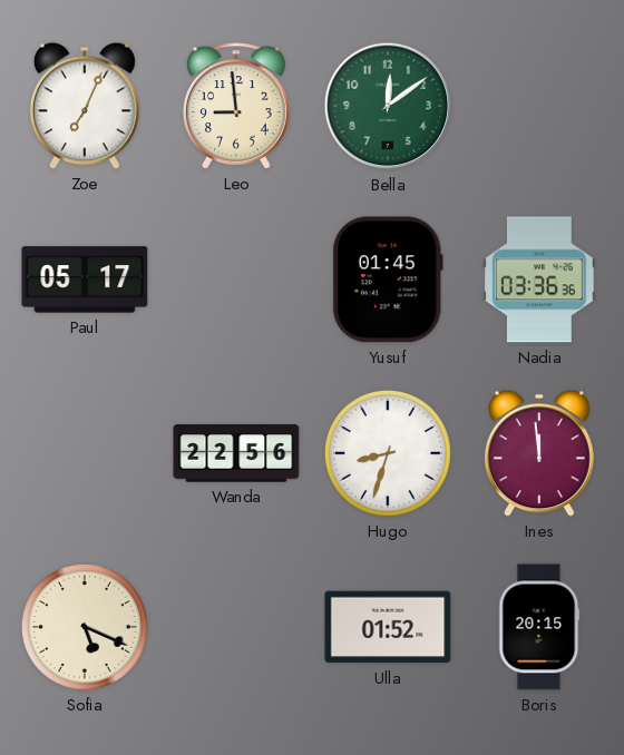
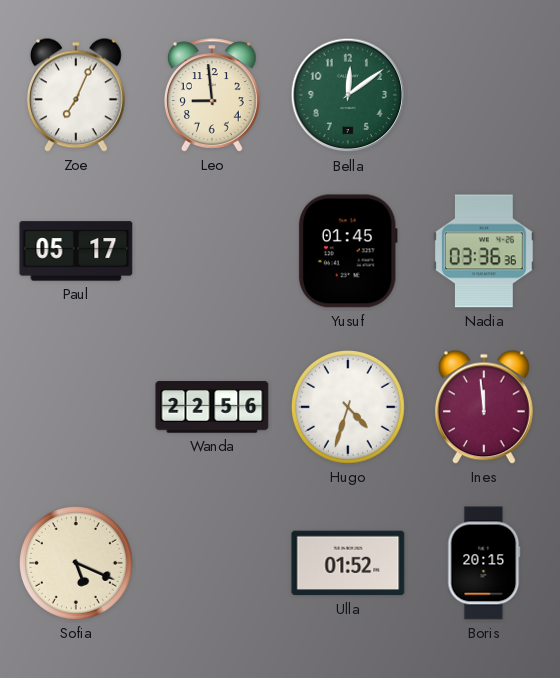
Hugo: 8:33 -> 4:33
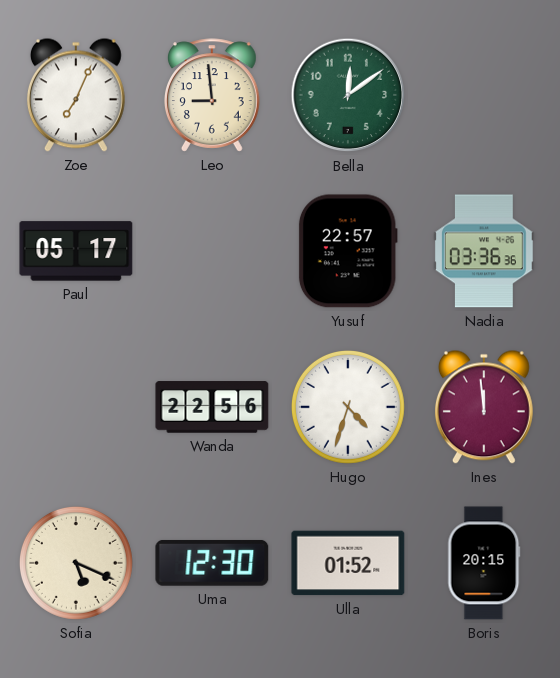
Yusuf: 01:45 -> 22:57
Uma: none -> 12:30
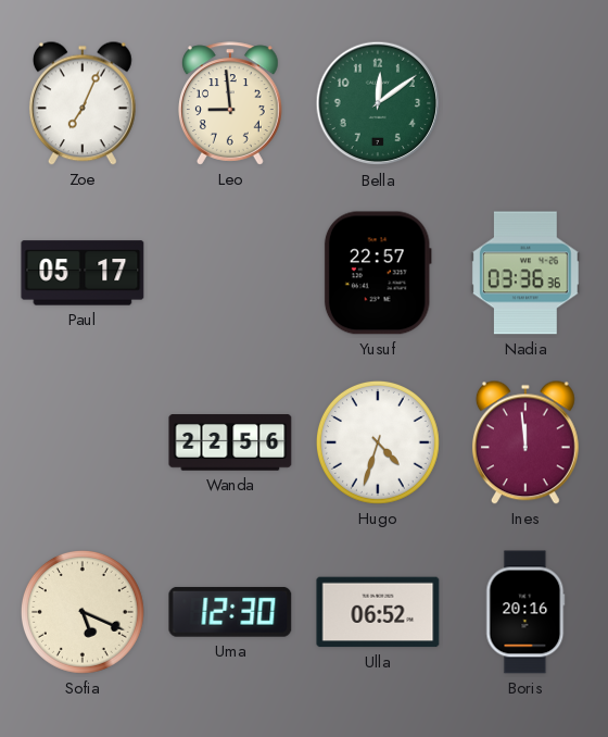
Ulla: 01:52 -> 06:52
Boris: 20:15 -> 20:16
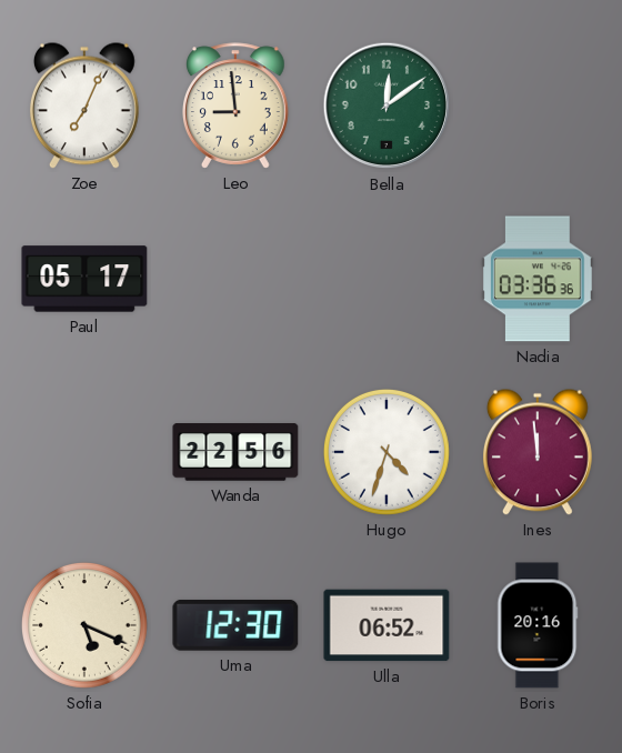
Yusuf: 22:57 -> none
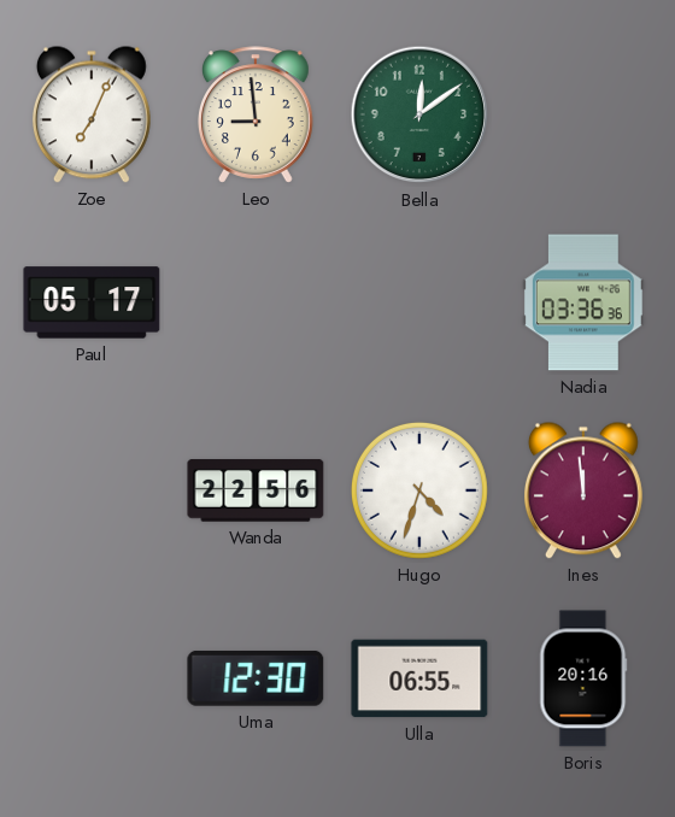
Sofia: 5:19 -> none
Ulla: 06:52 -> 06:55
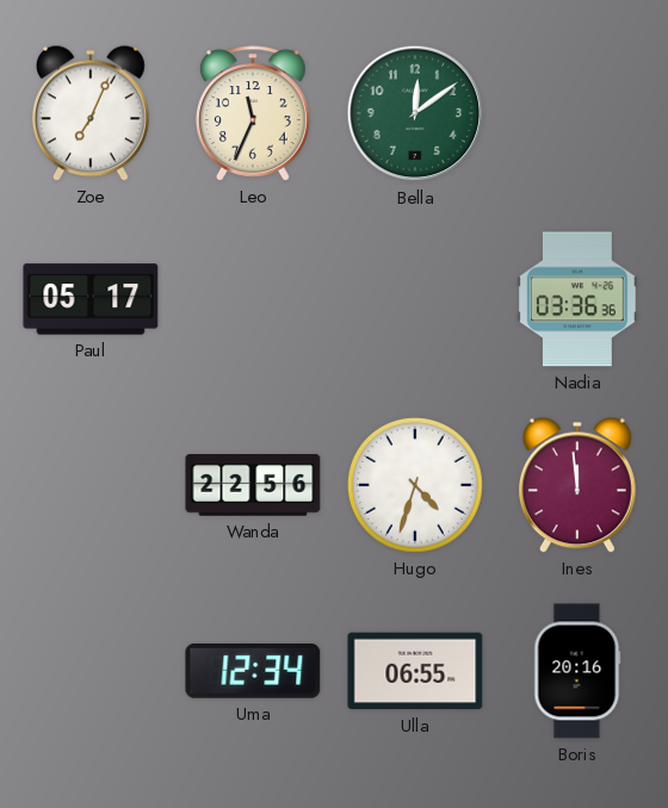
Leo: 8:59 -> 11:34
Uma: 12:30 -> 12:34
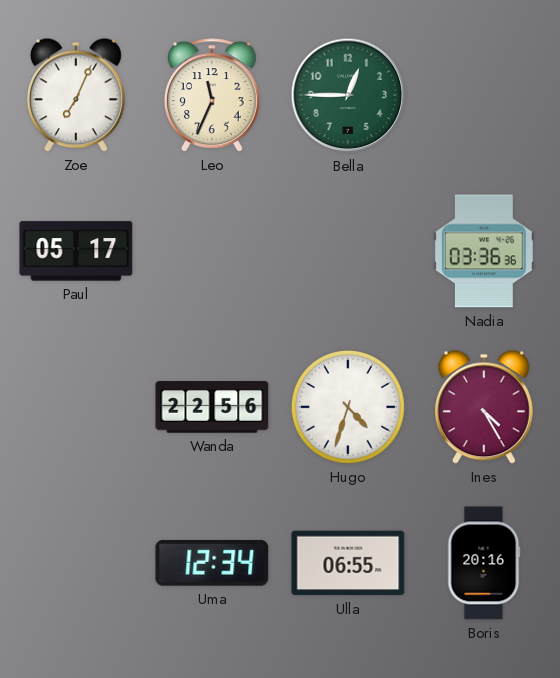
Bella: 12:09 -> 12:45
Ines: 11:59 -> 4:25
